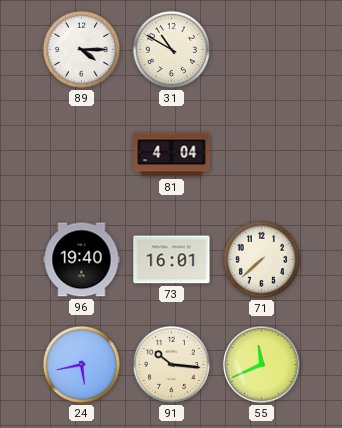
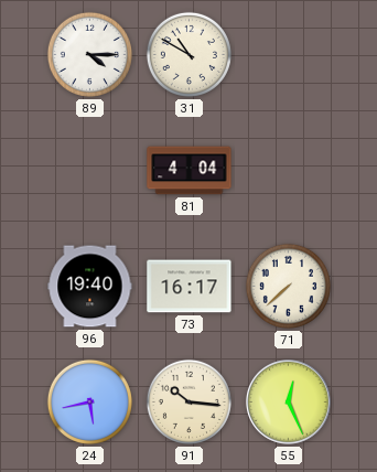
73: 16:01 -> 16:17
55: 11:41 -> 12:26
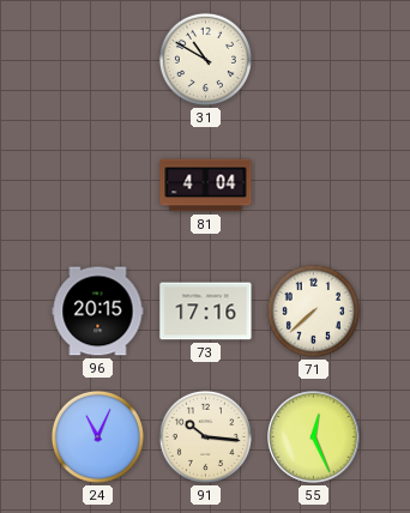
89: 4:15 -> none
96: 19:40 -> 20:15
73: 16:17 -> 17:16
24: 5:43 -> 11:04
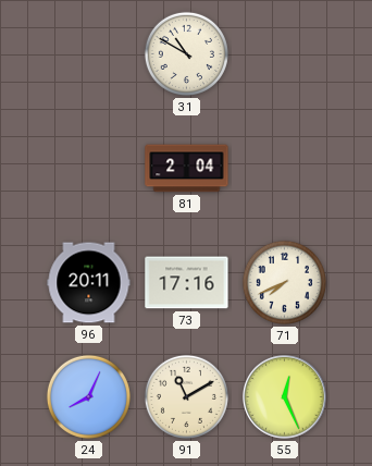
81: 4:04 -> 2:04
96: 20:15 -> 20:11
71: 7:38 -> 7:41
24: 11:04 -> 8:04
91: 10:16 -> 11:10
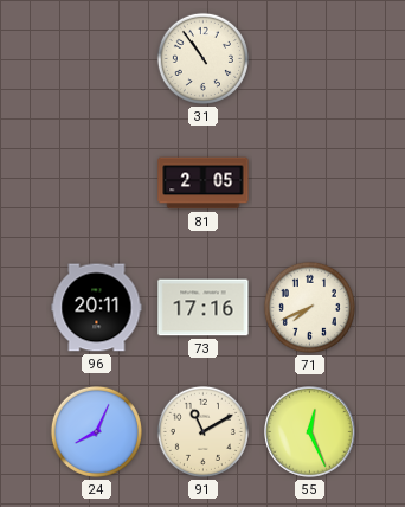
31: 10:50 -> 10:54
81: 2:04 -> 2:05
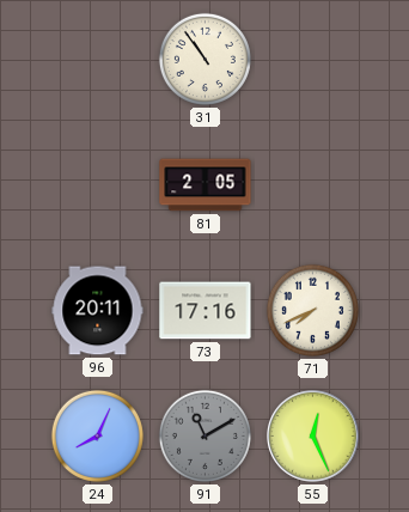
91 dial: cream -> grey
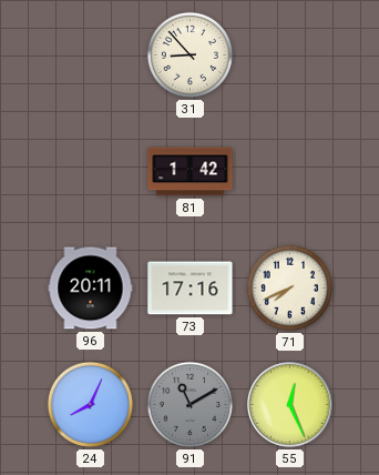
31: 10:54 -> 8:53
81: 2:05 -> 1:42
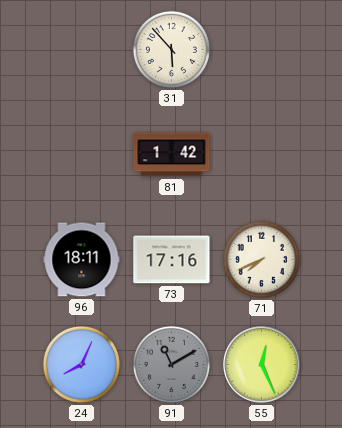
31: 8:53 -> 5:53
96: 20:11 -> 18:11
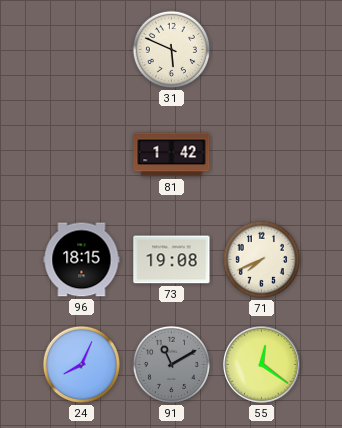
31: 5:53 -> 5:49
96: 18:11 -> 18:15
73: 17:16 -> 19:08
55: 12:26 -> 12:21
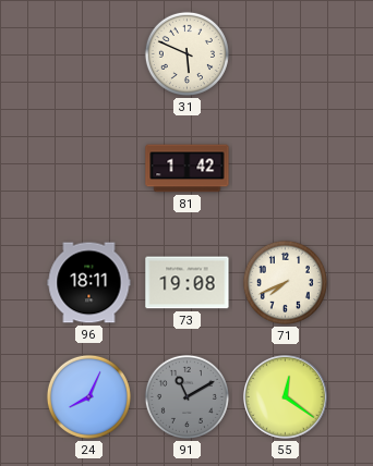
96: 18:15 -> 18:11
